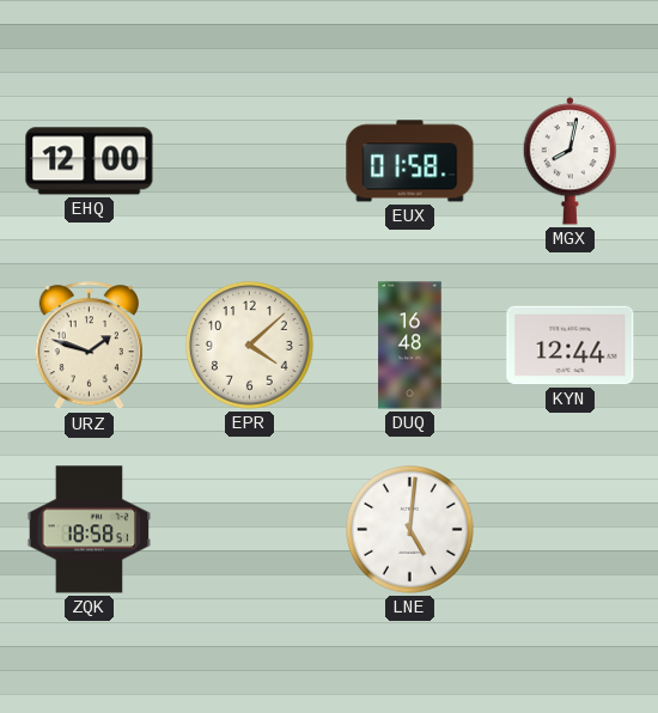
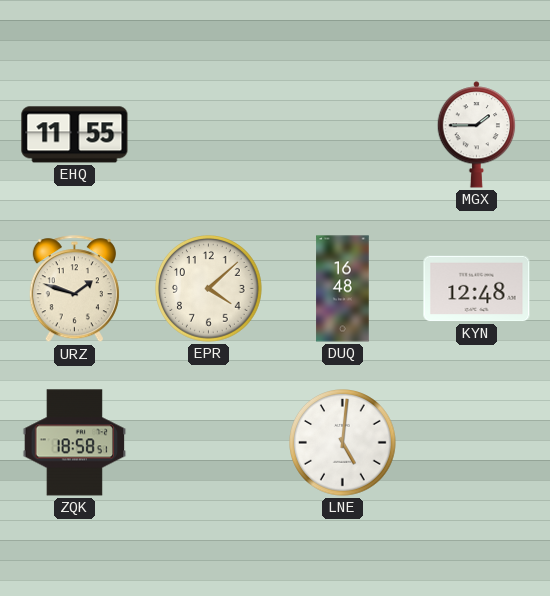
EHQ: 12:00 -> 11:55
EUX: 01:58 -> none
MGX: 8:02 -> 1:45
KYN: 12:44 -> 12:48
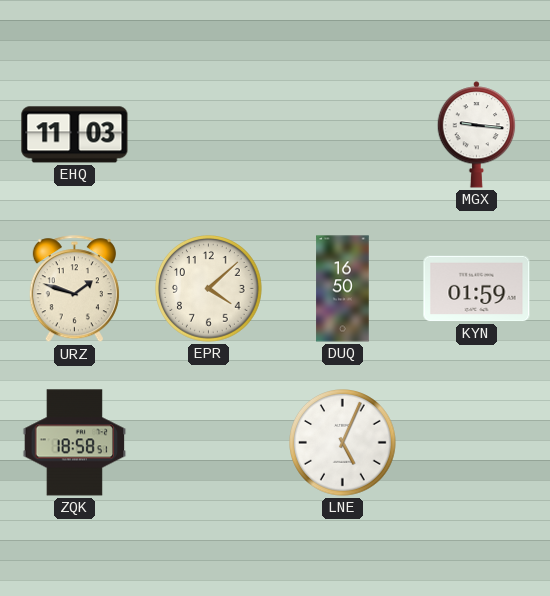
EHQ: 11:55 -> 11:03
MGX: 1:45 -> 9:16
DUQ: 16:48 -> 16:50
KYN: 12:48 -> 01:59
LNE: 5:01 -> 5:04
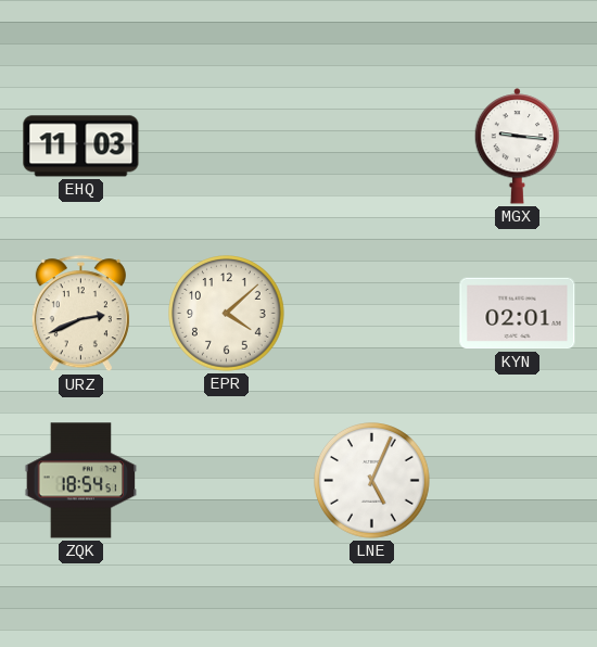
URZ: 1:48 -> 2:41
DUQ: 16:50 -> none
KYN: 01:59 -> 02:01
ZQK: 18:58 -> 18:54
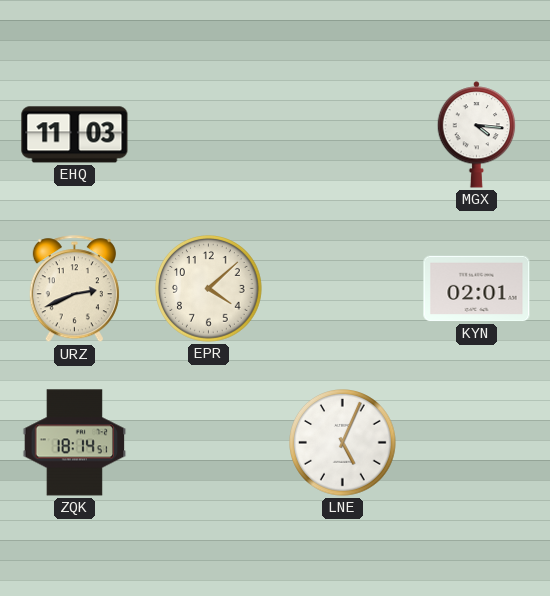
MGX: 9:16 -> 4:16
ZQK: 18:54 -> 18:14
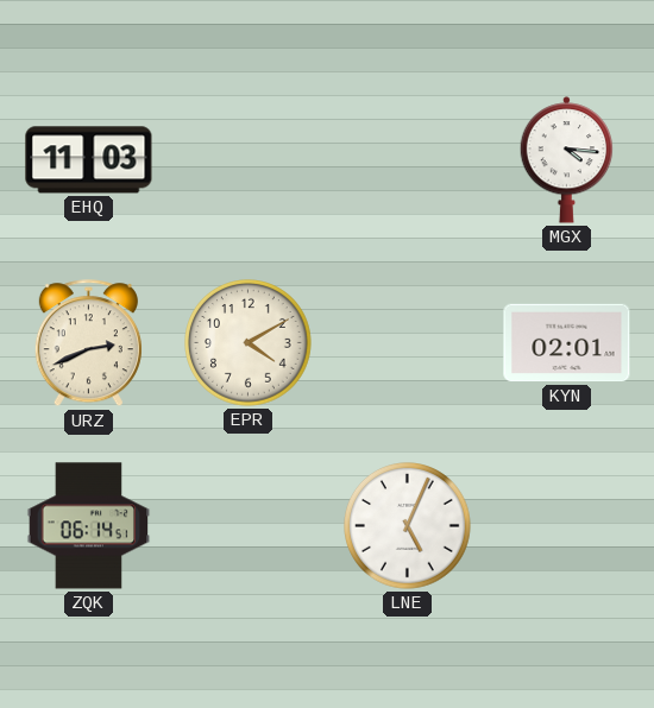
EPR: 4:08 -> 4:10
ZQK: 18:14 -> 06:14
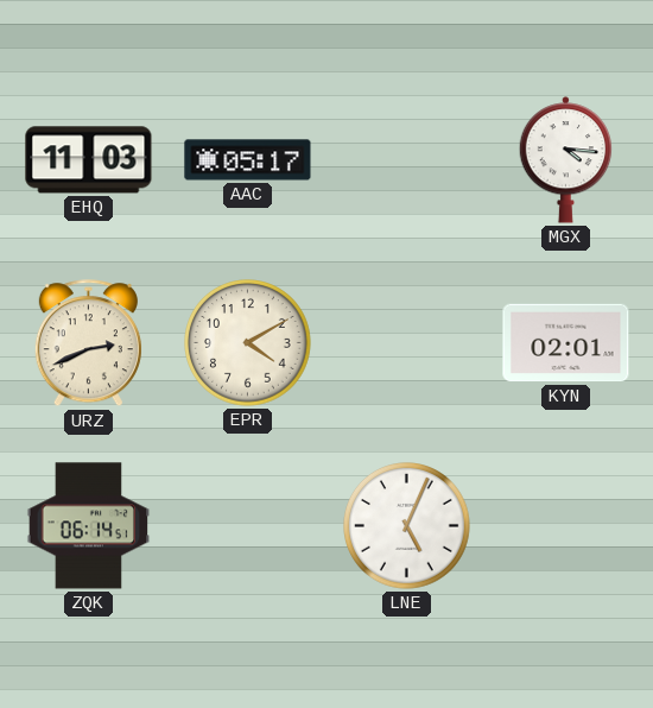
AAC: none -> 05:17
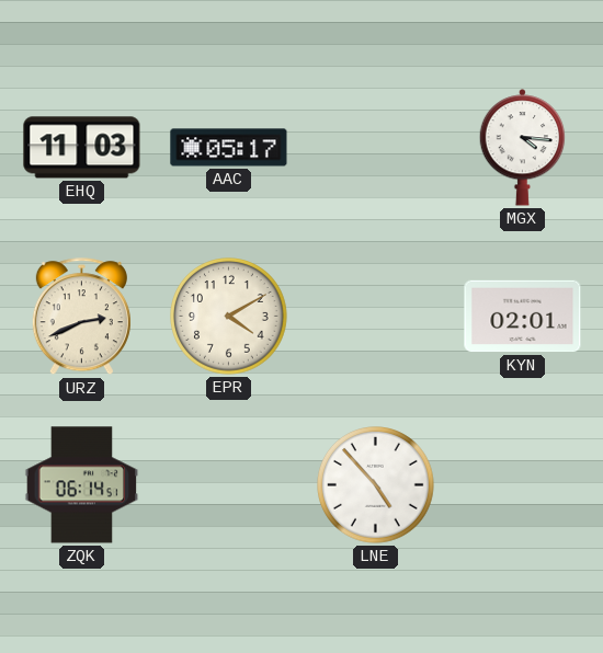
LNE: 5:04 -> 4:53
